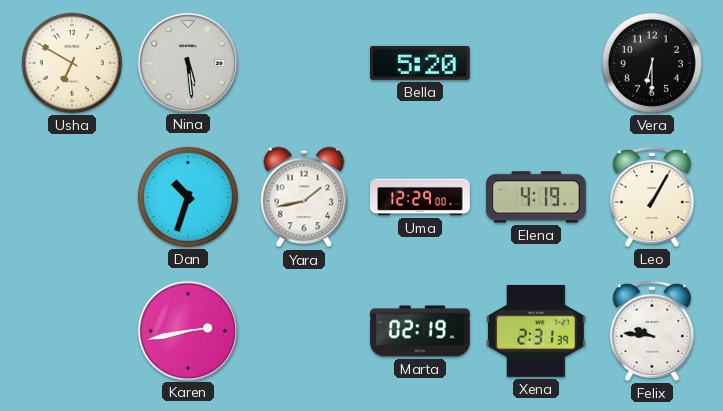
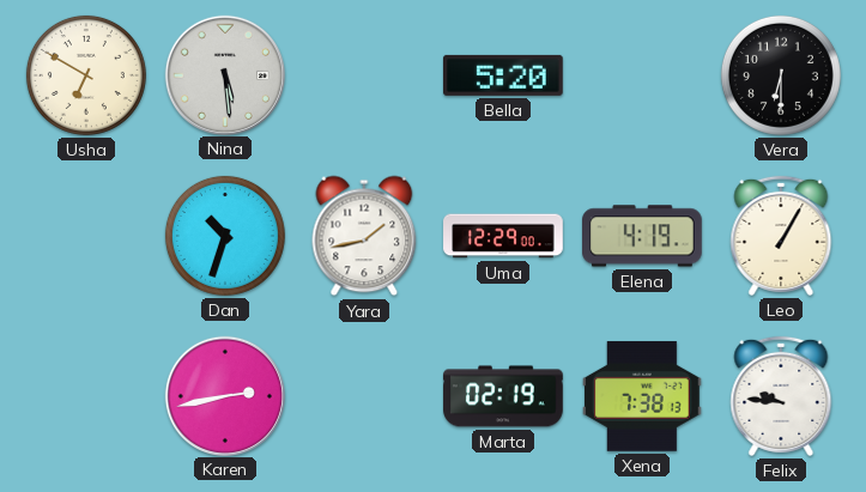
Xena: 2:31 -> 7:38
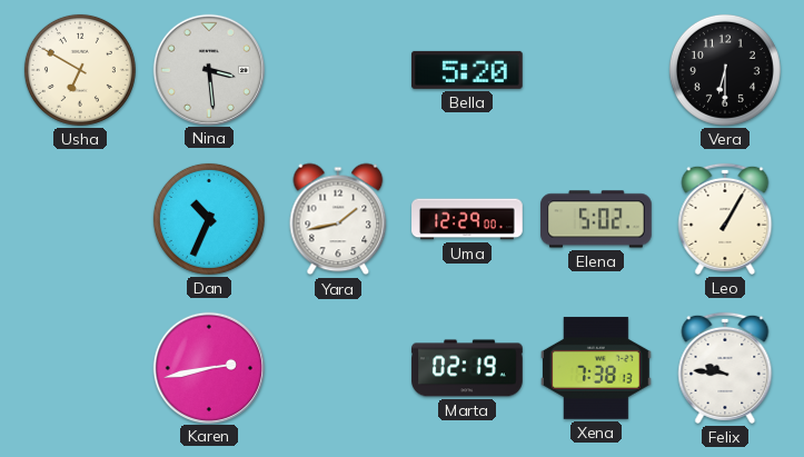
Nina: 5:29 -> 3:29
Dan: 10:33 -> 10:34
Elena: 4:19 -> 5:02
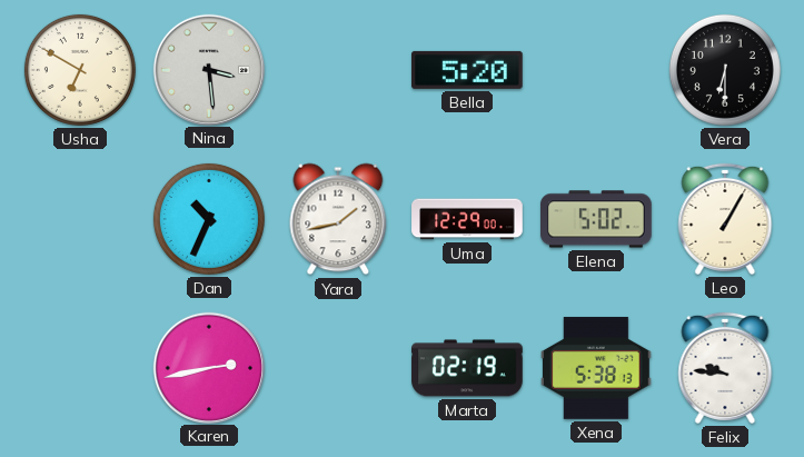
Xena: 7:38 -> 5:38
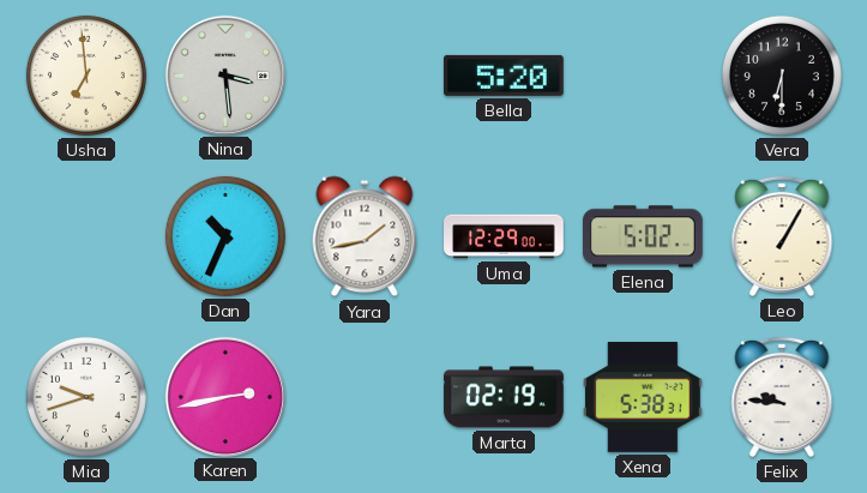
Usha: 6:50 -> 6:59
Mia: none -> 9:42
Xena: 5:38:13 -> 5:38:31
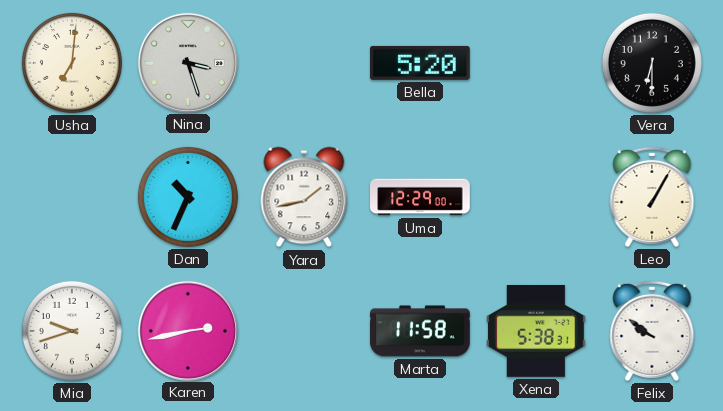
Usha: 6:59 -> 7:01
Nina: 3:29 -> 3:27
Elena: 5:02 -> none
Marta: 02:19 -> 11:58
Felix: 9:46 -> 9:51
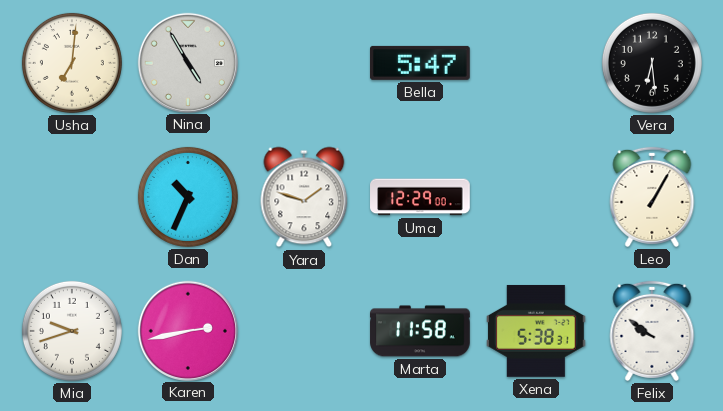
Nina: 3:27 -> 4:55
Bella: 5:20 -> 5:47
Vera: 6:30 -> 6:29
Yara: 1:43 -> 1:48
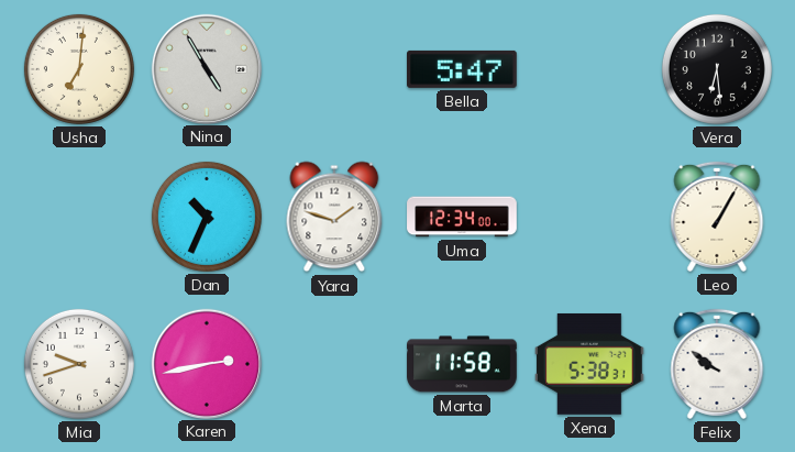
Uma: 12:29 -> 12:34
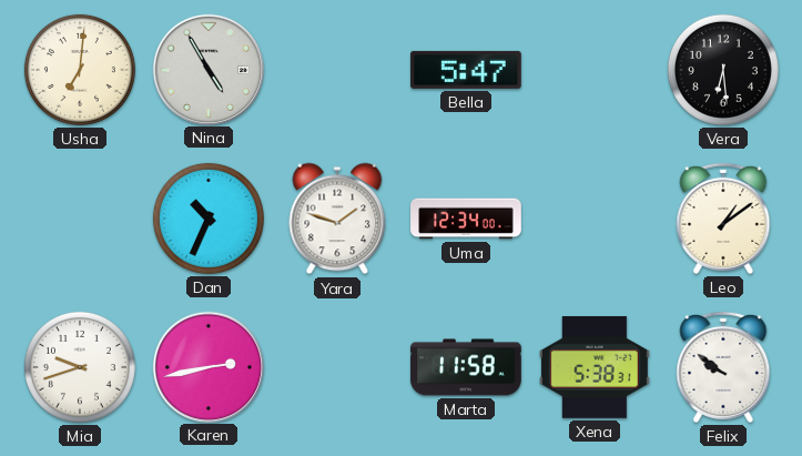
Leo: 1:05 -> 1:09
